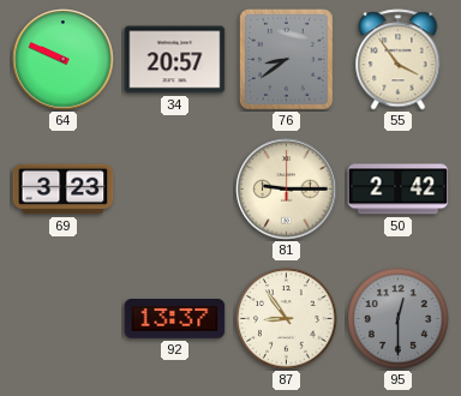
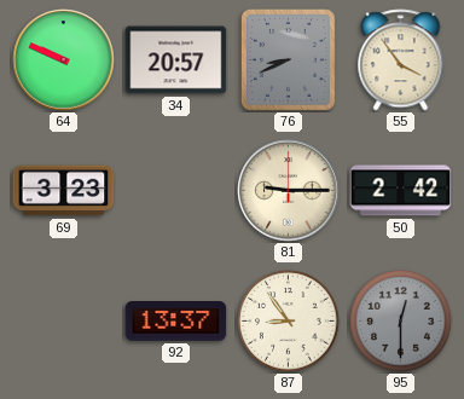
76: 8:39 -> 8:41
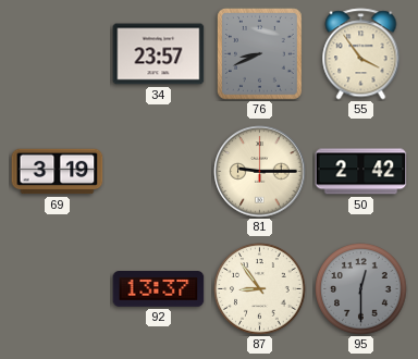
64: 9:49 -> none
34: 20:57 -> 23:57
69: 3:23 -> 3:19
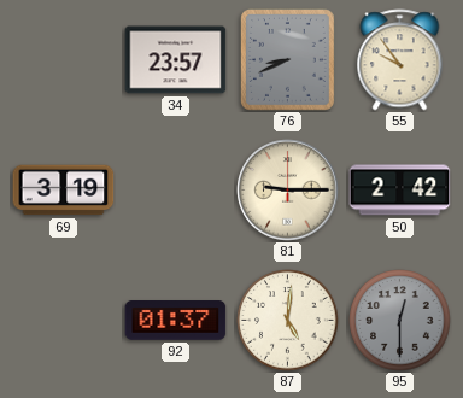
55: 3:54 -> 9:54
92: 13:37 -> 01:37
87: 8:54 -> 5:01
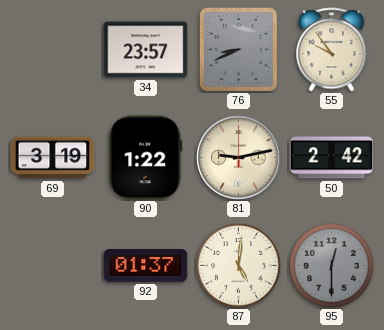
90: none -> 1:22
81: 9:15 -> 9:13
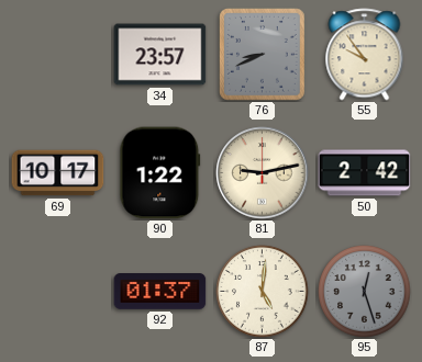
69: 3:19 -> 10:17
95: 12:30 -> 12:27
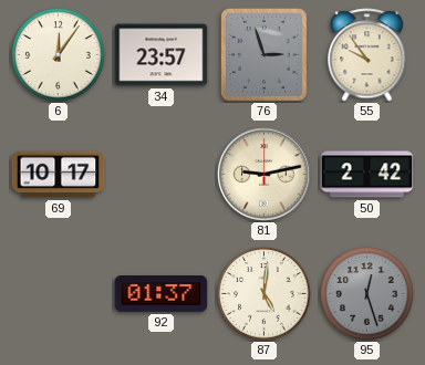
6: none -> 12:06
76: 8:41 -> 2:57
90: 1:22 -> none
